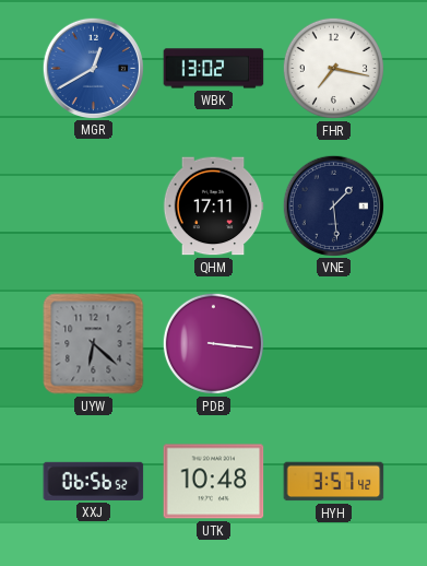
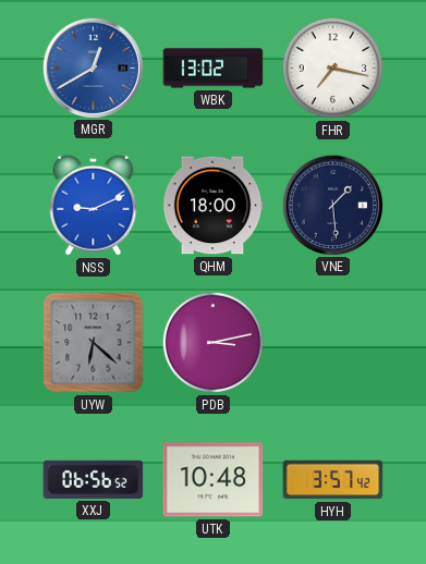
NSS: none -> 9:11
QHM: 17:11 -> 18:00
PDB: 3:16 -> 3:13
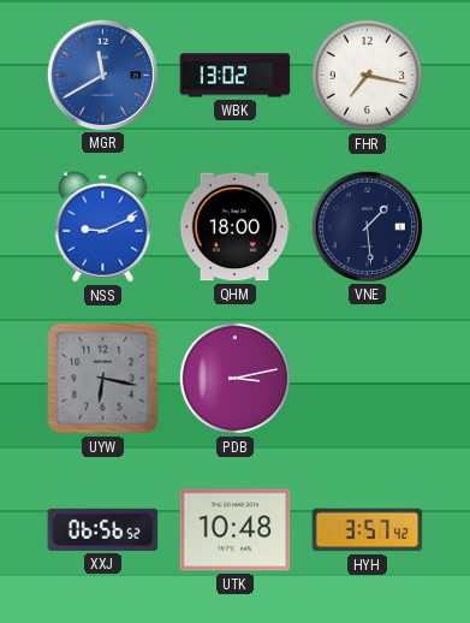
MGR: 12:40 -> 11:40
UYW: 6:22 -> 6:17
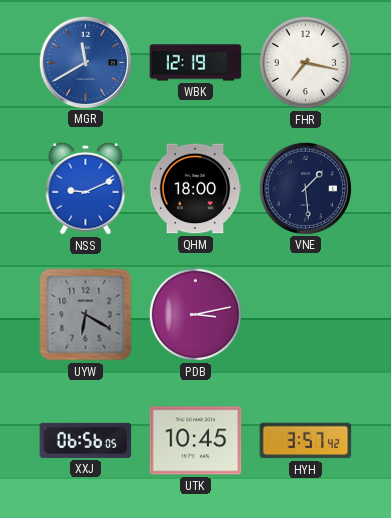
WBK: 13:02 -> 12:19
UYW: 6:17 -> 6:20
XXJ: 06:56:52 -> 06:56:05
UTK: 10:48 -> 10:45
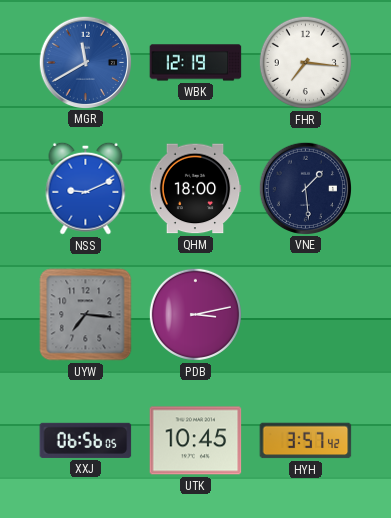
FHR: 7:17 -> 7:16
UYW: 6:20 -> 7:16
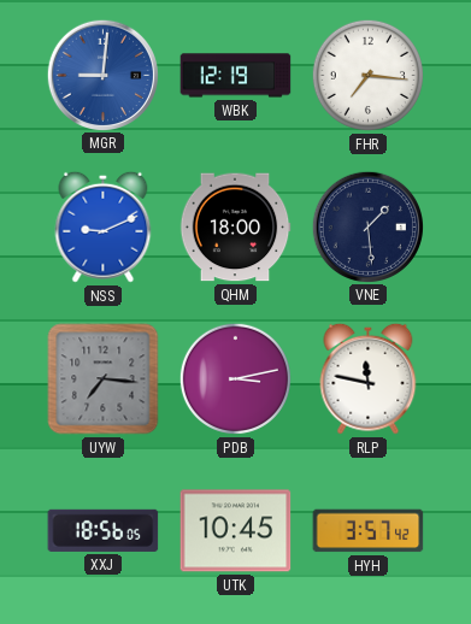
MGR: 11:40 -> 9:01
RLP: none -> 11:47
XXJ: 06:56 -> 18:56
